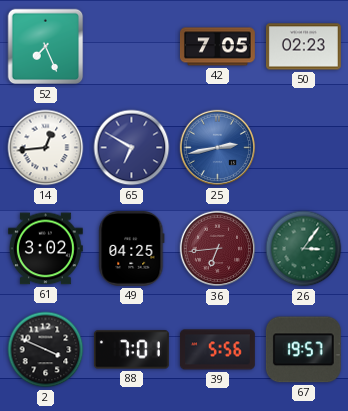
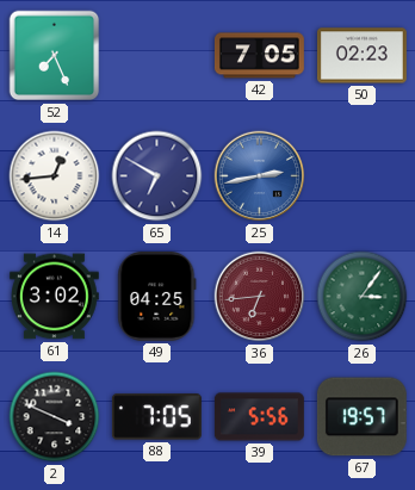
88: 7:01 -> 7:05
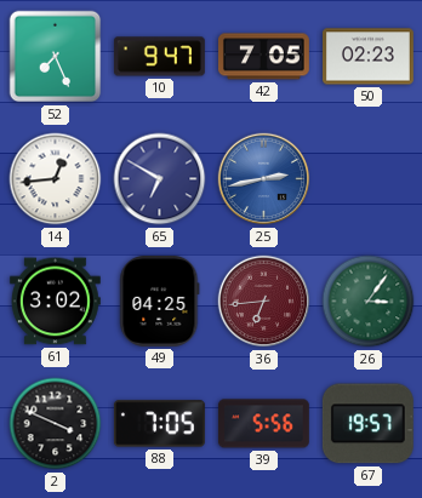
10: none -> 9:47
